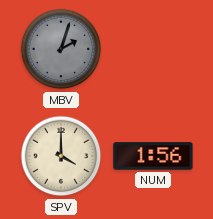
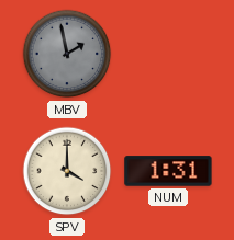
MBV: 2:03 -> 1:58
NUM: 1:56 -> 1:31
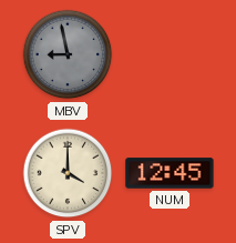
MBV: 1:58 -> 8:58
NUM: 1:31 -> 12:45
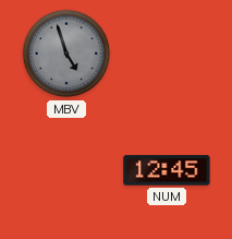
MBV: 8:58 -> 4:57
SPV: 4:00 -> none
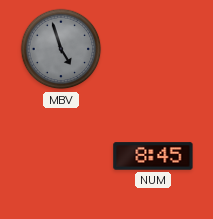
NUM: 12:45 -> 8:45
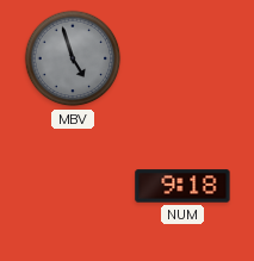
NUM: 8:45 -> 9:18
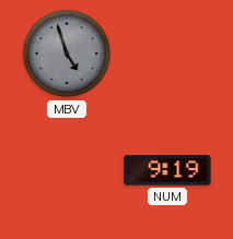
NUM: 9:18 -> 9:19
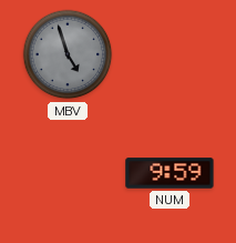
NUM: 9:19 -> 9:59
